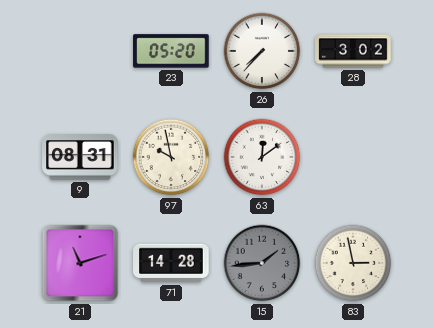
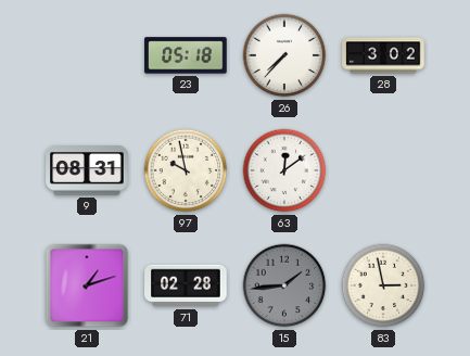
23: 05:20 -> 05:18
21: 11:12 -> 1:12
71: 14:28 -> 02:28
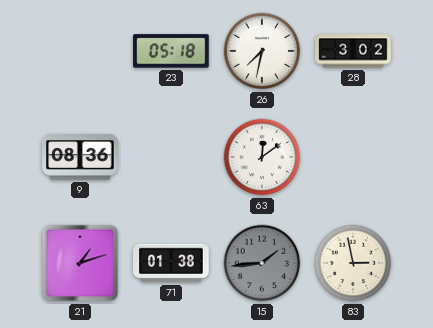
26: 7:37 -> 7:32
9: 08:31 -> 08:36
97: 9:58 -> none
71: 02:28 -> 01:38
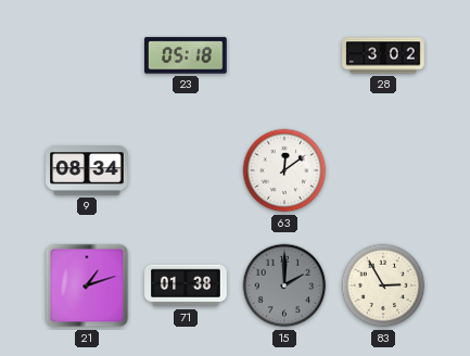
26: 7:32 -> none
9: 08:36 -> 08:34
15: 1:44 -> 2:00
83: 2:58 -> 2:55
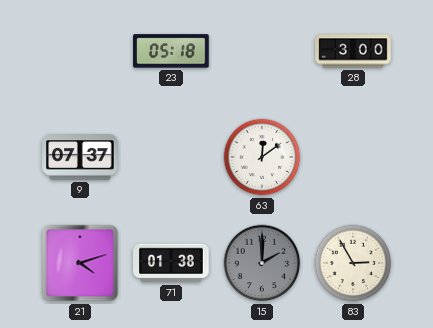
28: 3:02 -> 3:00
9: 08:34 -> 07:37
21: 1:12 -> 4:12
